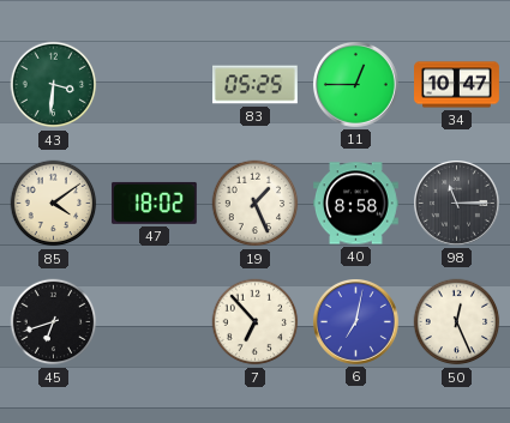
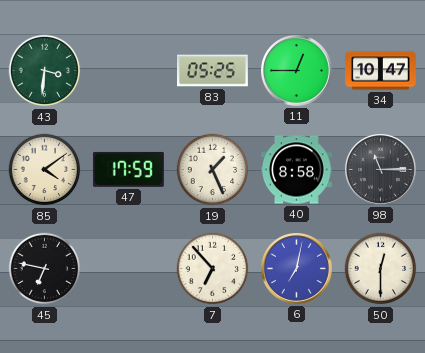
47: 18:02 -> 17:59
45: 6:42 -> 6:47
50: 12:26 -> 12:30
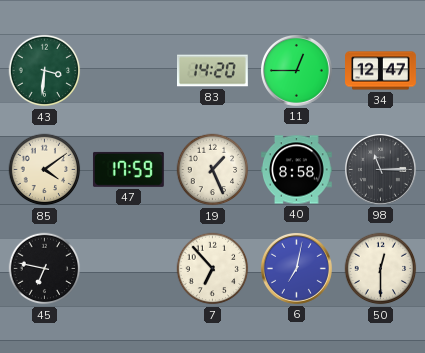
83: 05:25 -> 14:20
34: 10:47 -> 12:47
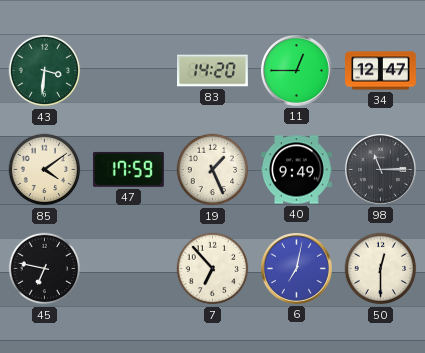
40: 8:58 -> 9:49
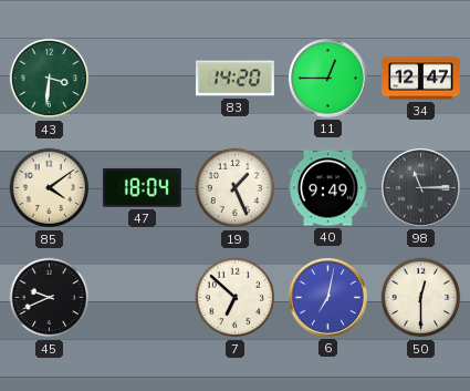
47: 17:59 -> 18:04
45: 6:47 -> 9:41
7: 6:53 -> 6:52
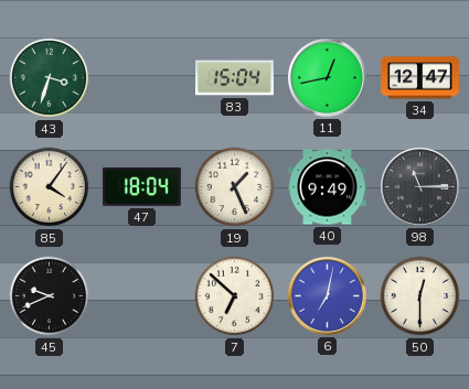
43: 3:31 -> 3:33
83: 14:20 -> 15:04
11: 12:45 -> 12:43
85: 4:09 -> 4:06
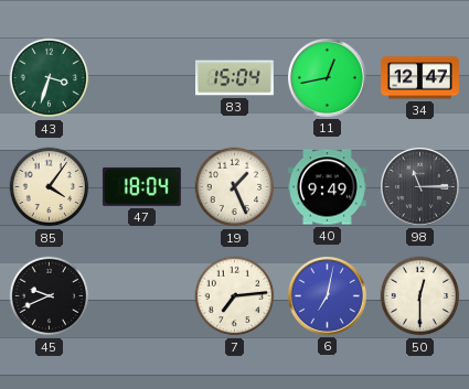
7: 6:52 -> 7:14
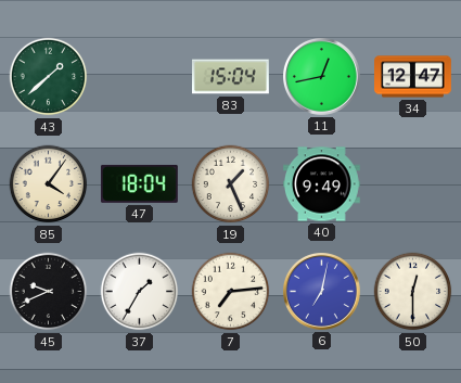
43: 3:33 -> 1:38
98: 11:15 -> none
37: none -> 1:35
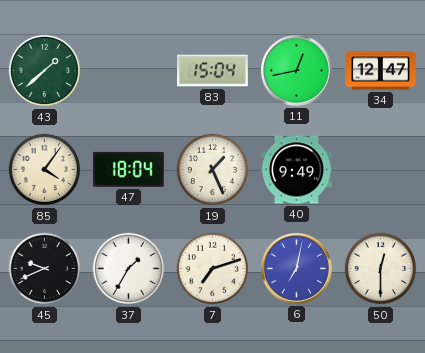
7: 7:14 -> 7:12
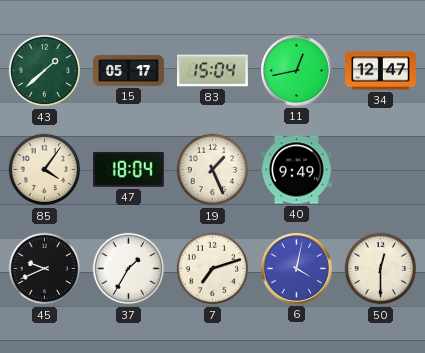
15: none -> 05:17
6: 7:02 -> 4:02
